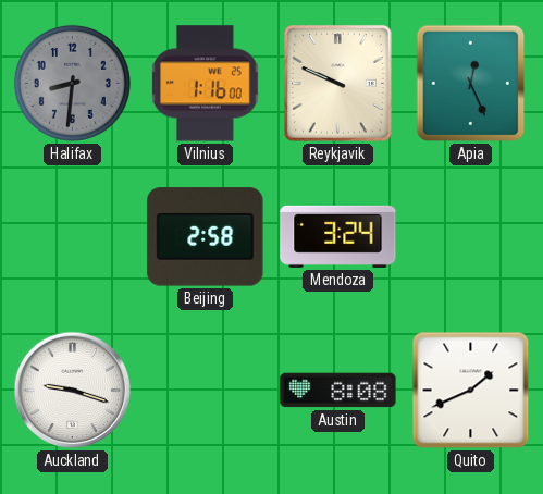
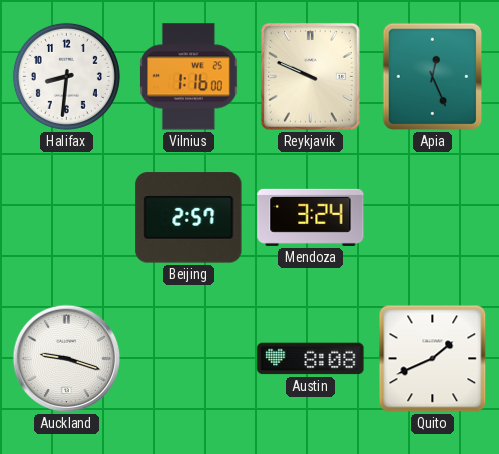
Halifax dial: grey -> white
Beijing: 2:58 -> 2:57
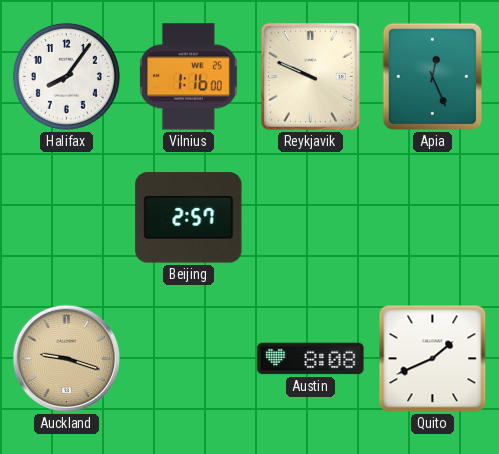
Halifax: 8:31 -> 8:06
Mendoza: 3:24 -> none
Auckland dial: white -> champagne
